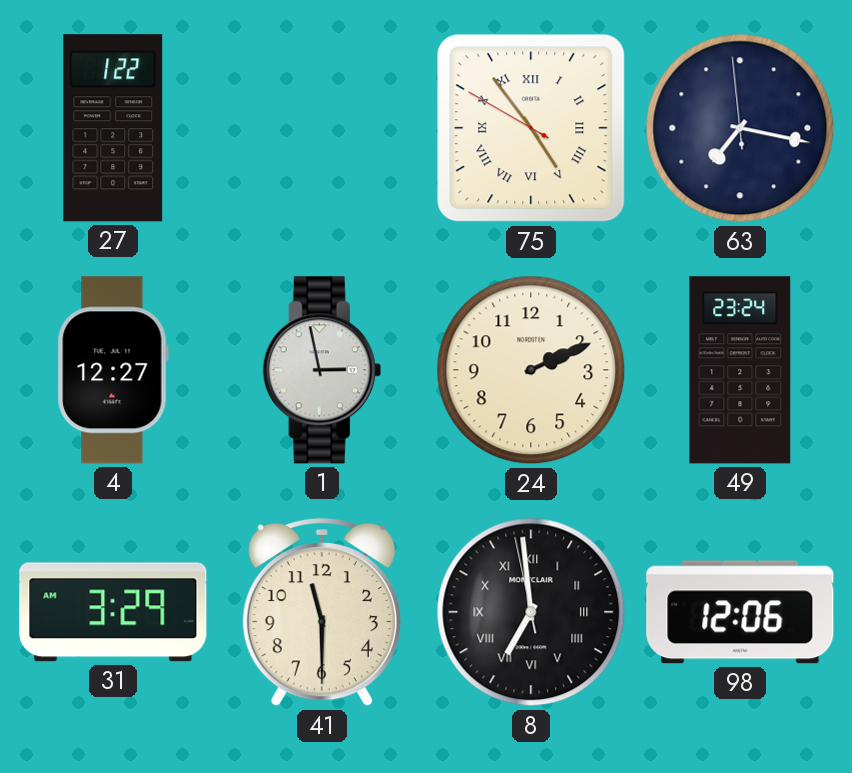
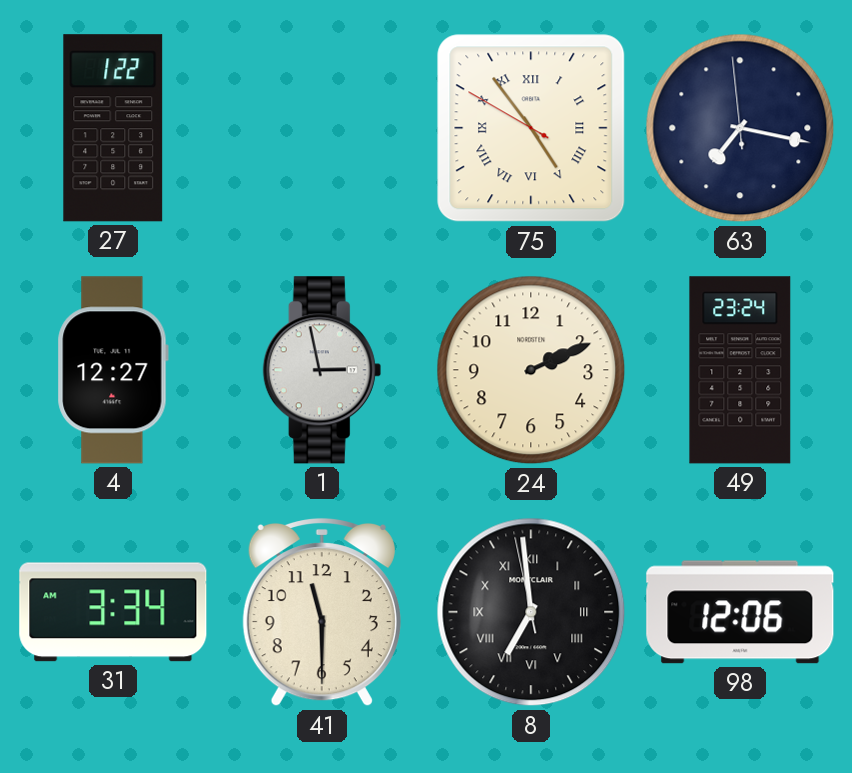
31: 3:29 -> 3:34
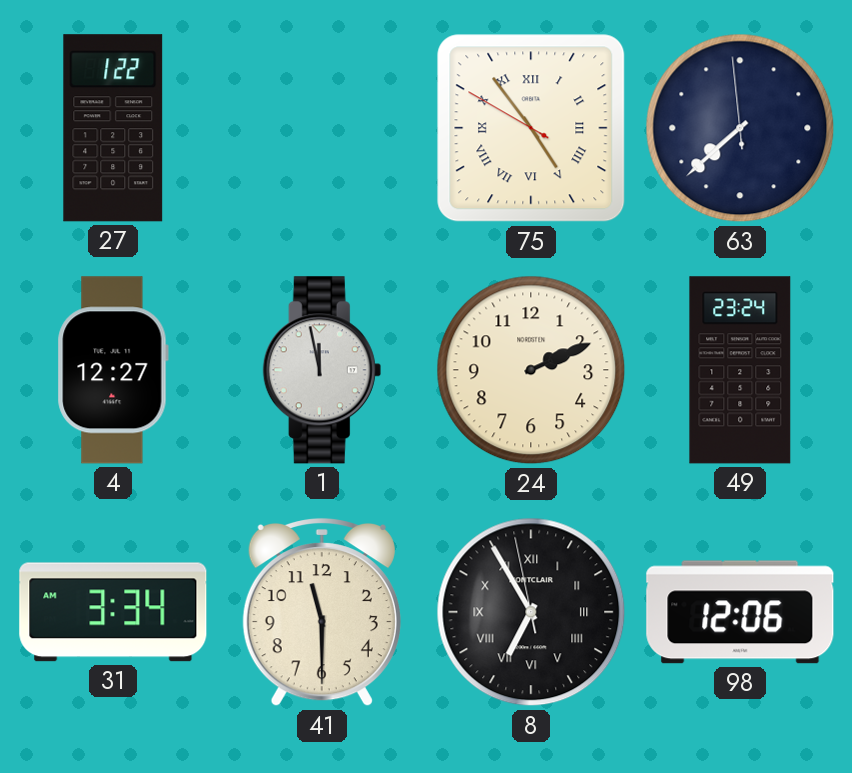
63: 7:16 -> 7:37
1: 2:58 -> 11:58
8: 6:58 -> 6:54
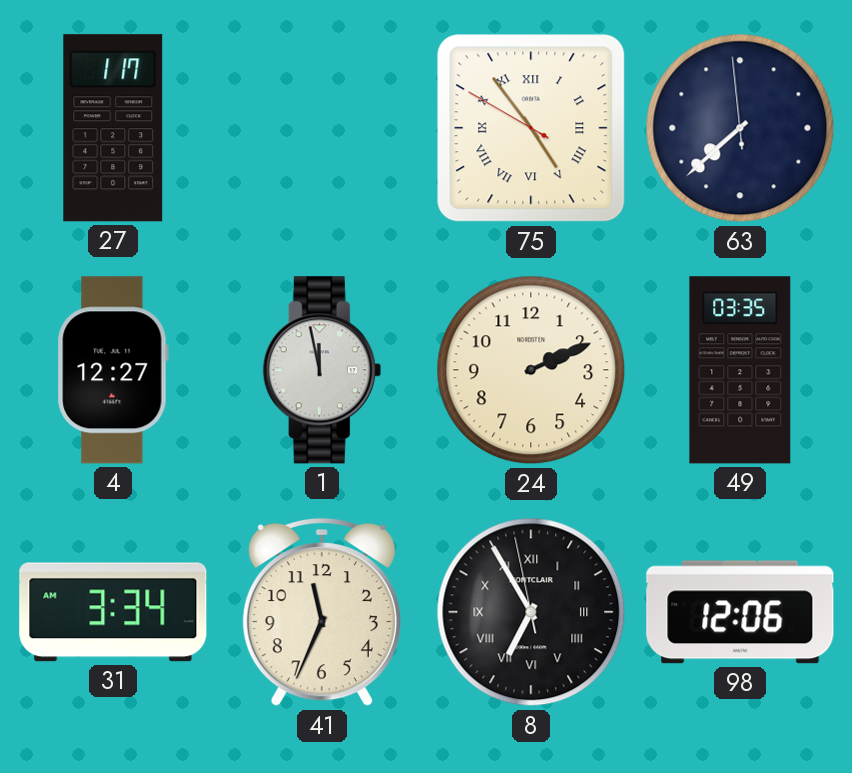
27: 1:22 -> 1:17
49: 23:24 -> 03:35
41: 11:30 -> 11:34
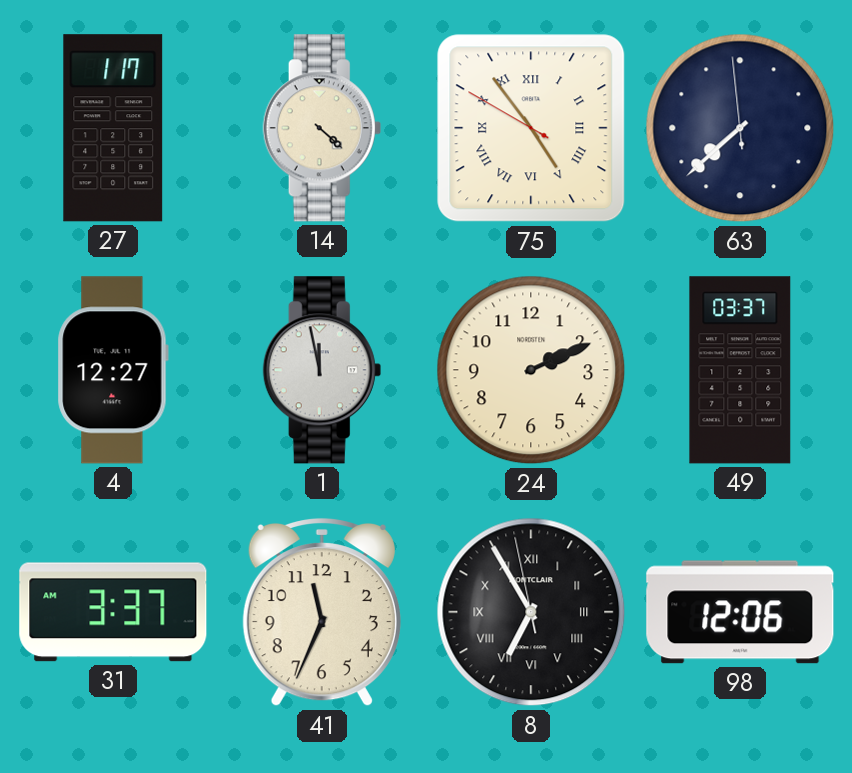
14: none -> 4:22
49: 03:35 -> 03:37
31: 3:34 -> 3:37
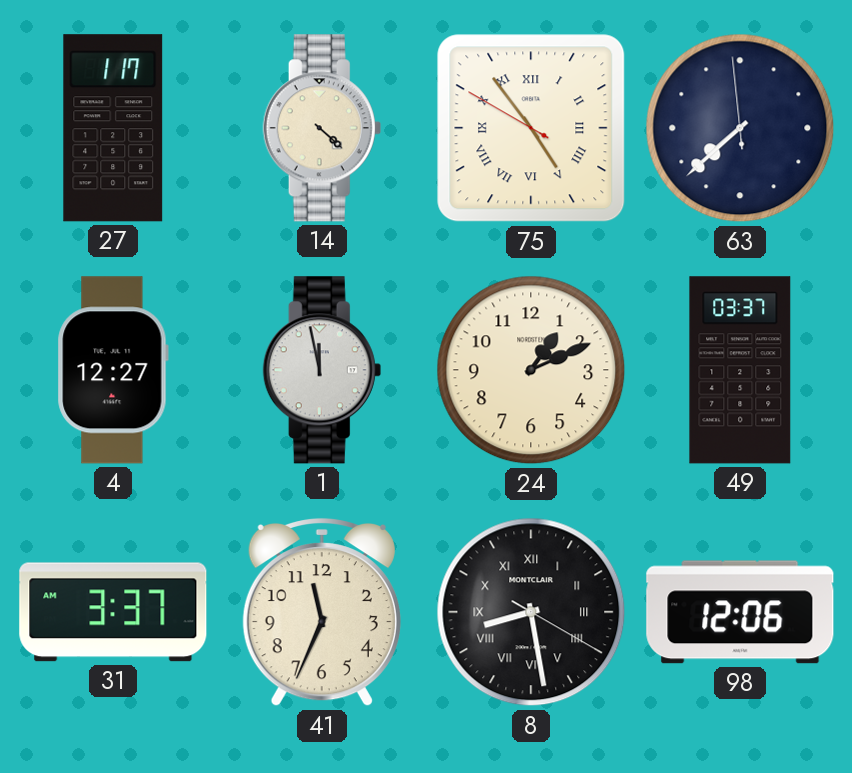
24: 2:11 -> 1:11
8: 6:54 -> 8:28
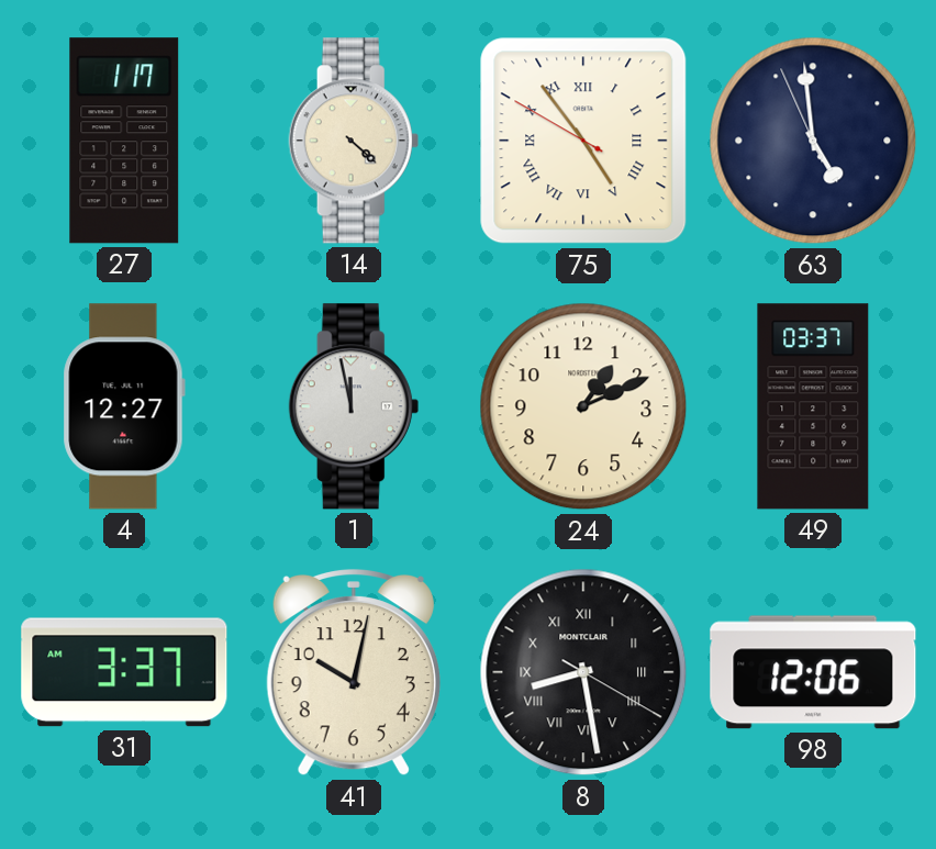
63: 7:37 -> 4:58
41: 11:34 -> 10:02
